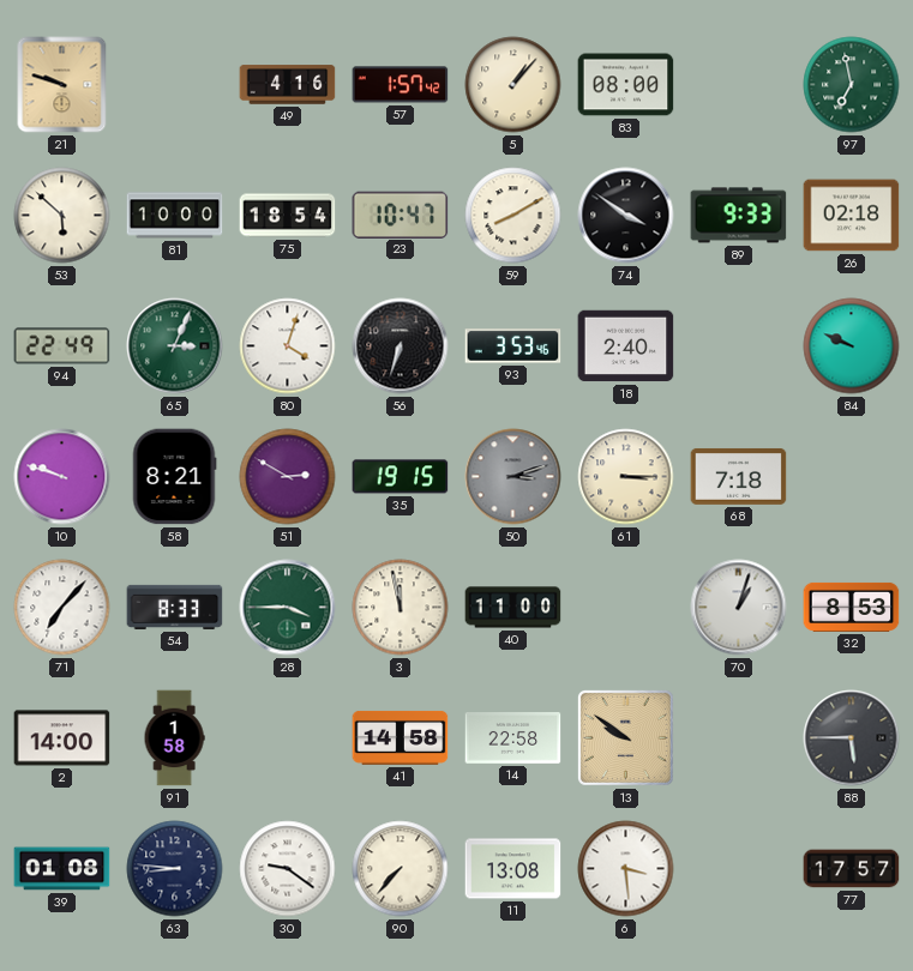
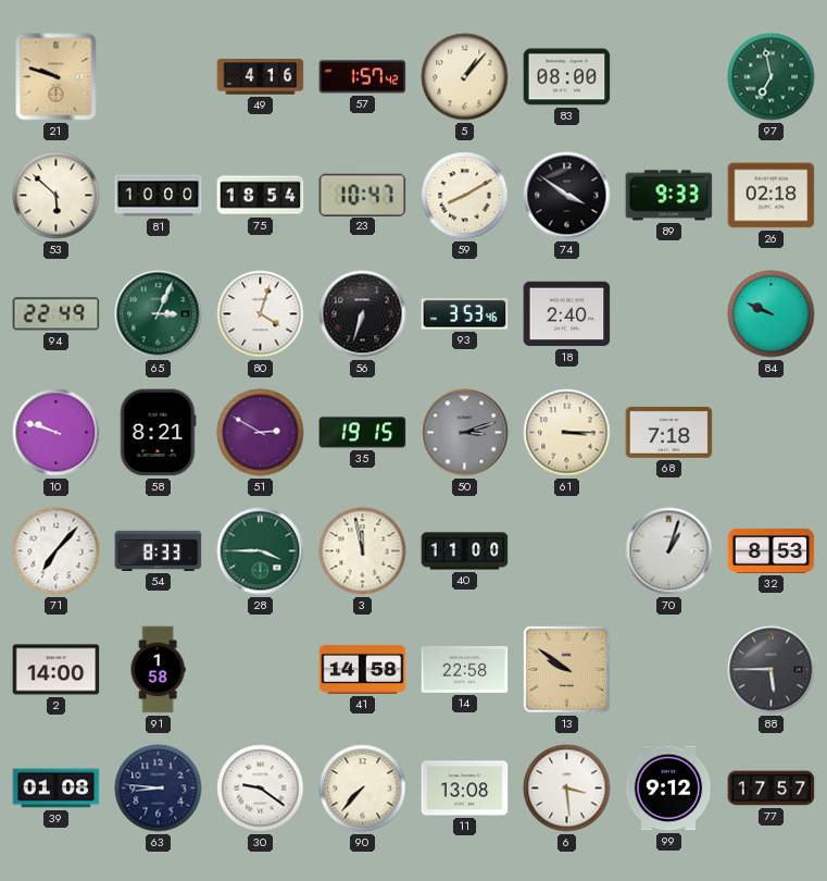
99: none -> 9:12
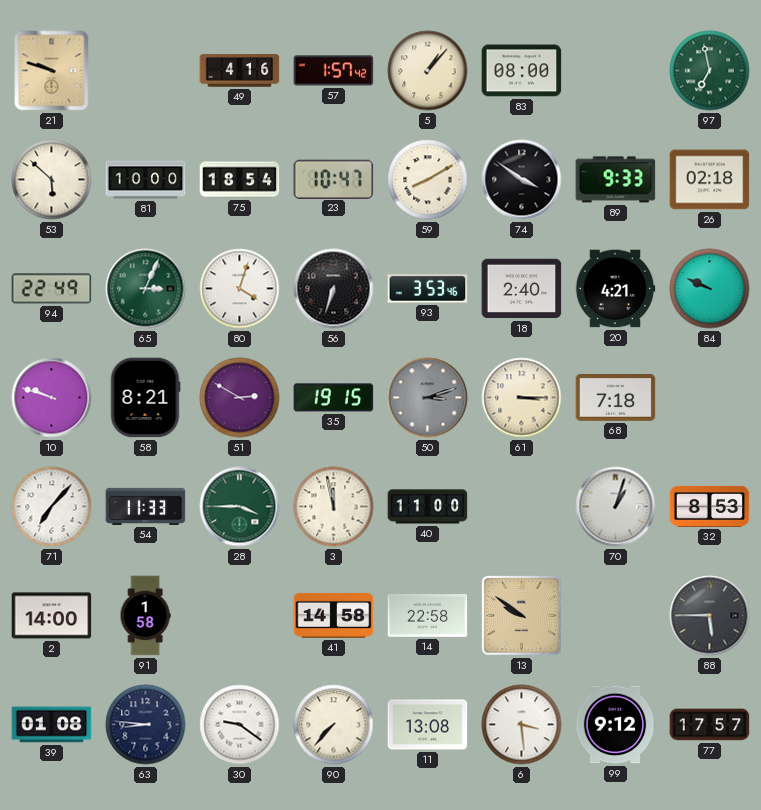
20: none -> 4:21
54: 8:33 -> 11:33
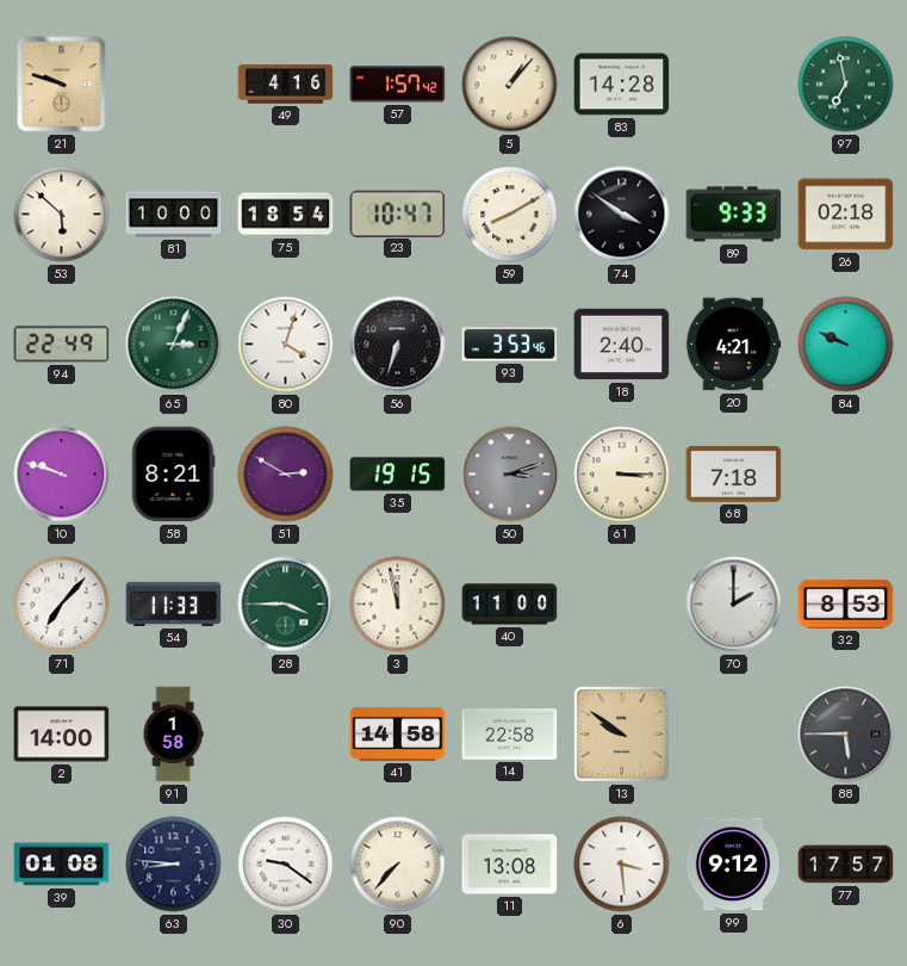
83: 08:00 -> 14:28
70: 1:03 -> 2:00
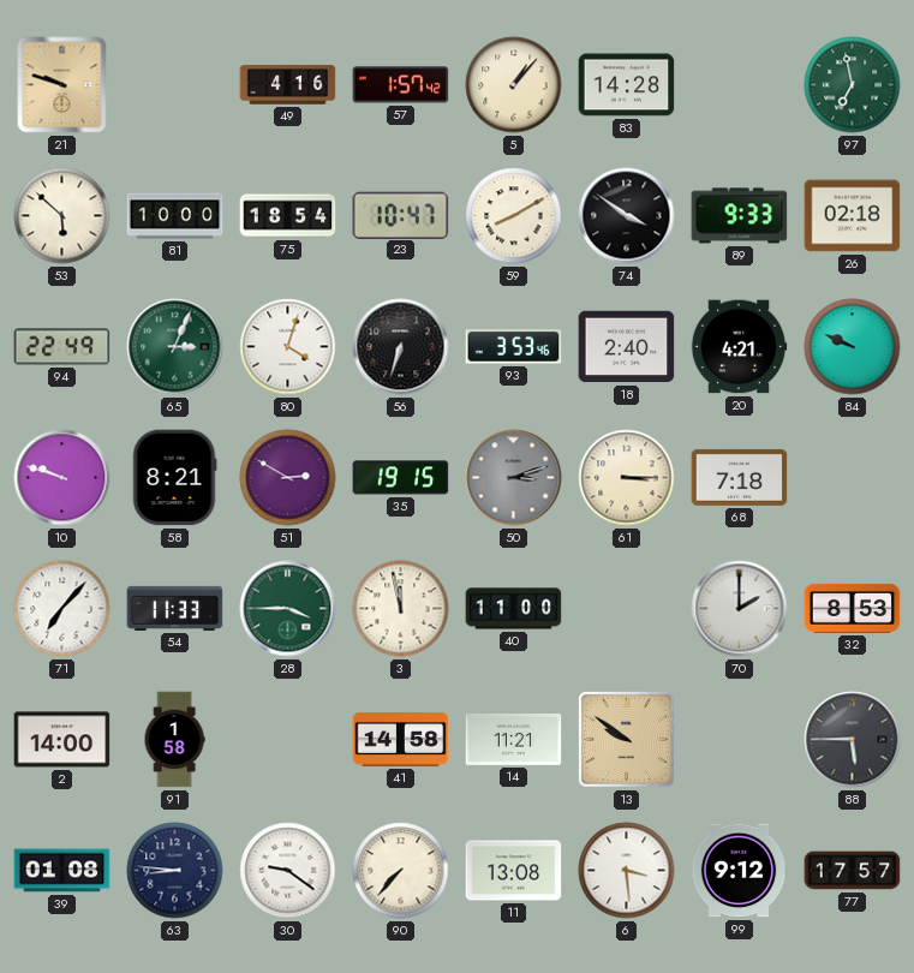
14: 22:58 -> 11:21
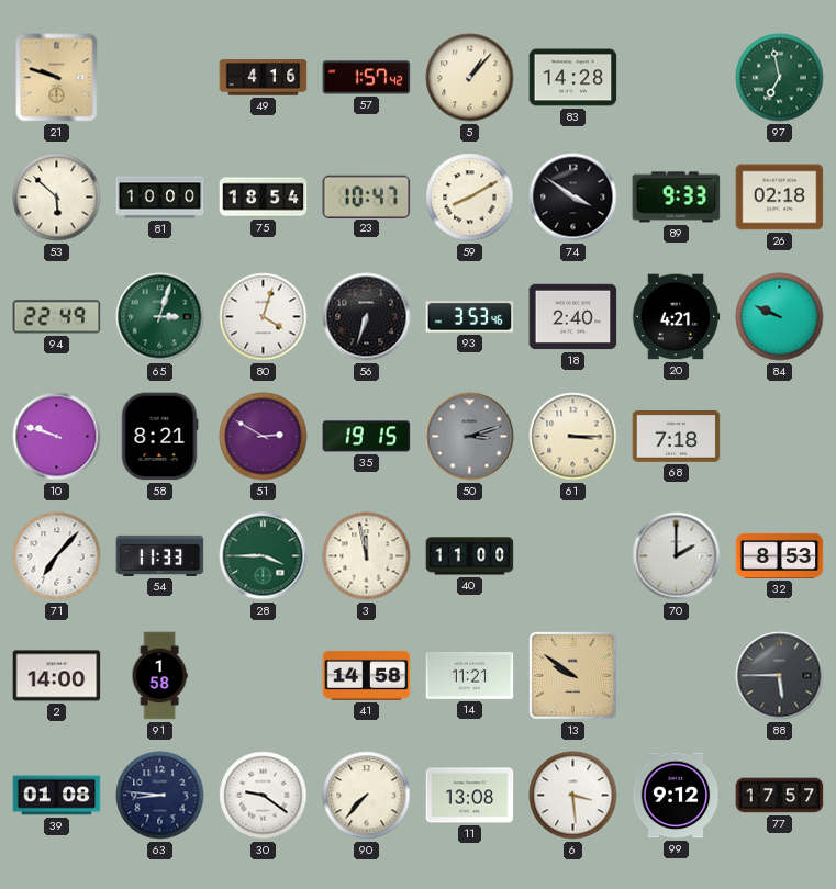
65: 3:04 -> 3:03
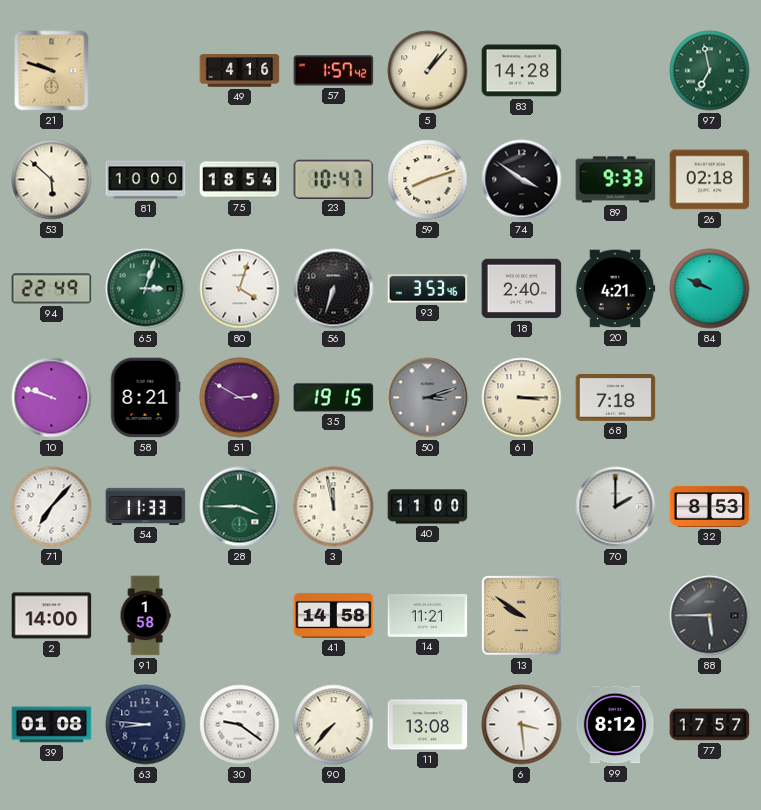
59: 8:10 -> 8:12
99: 9:12 -> 8:12
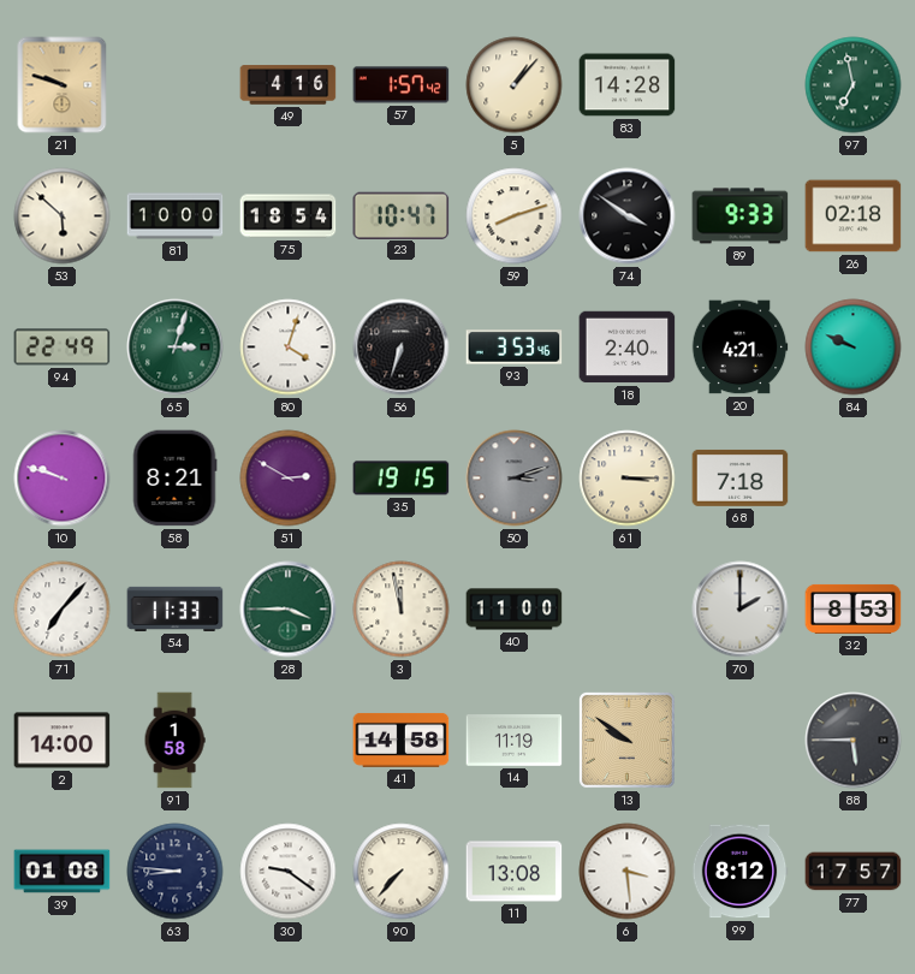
14: 11:21 -> 11:19
